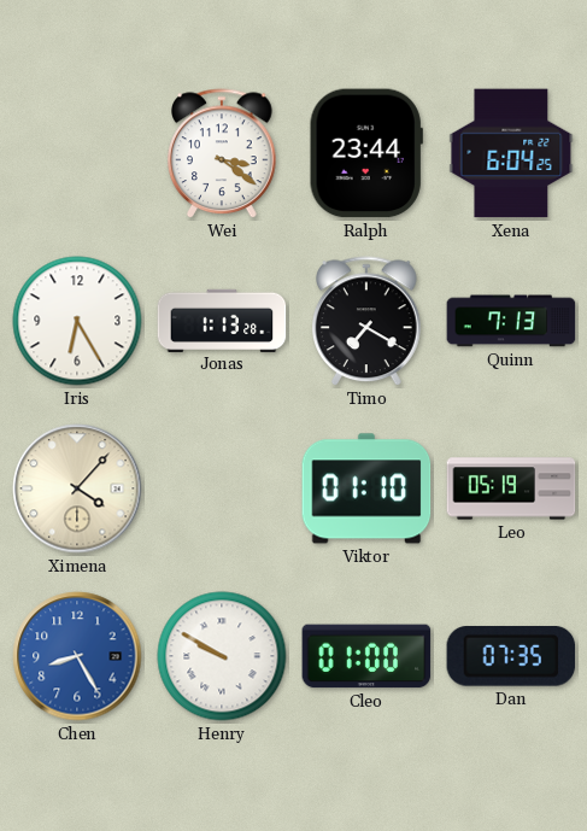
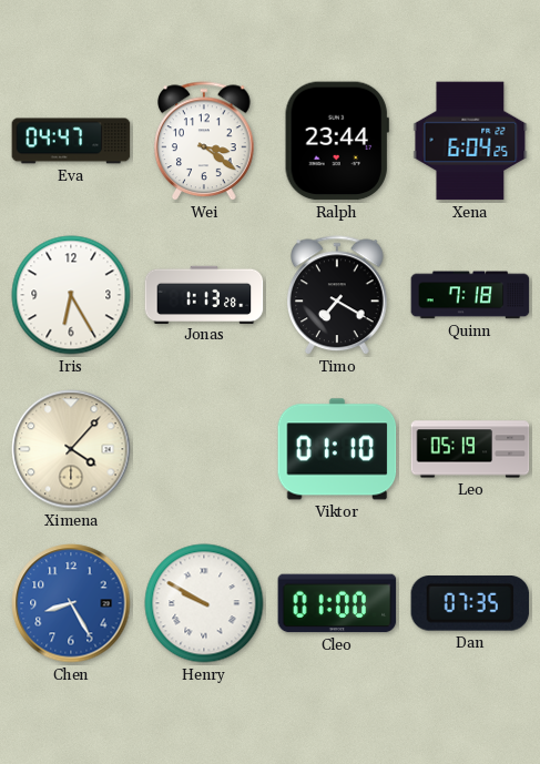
Eva: none -> 04:47
Quinn: 7:13 -> 7:18
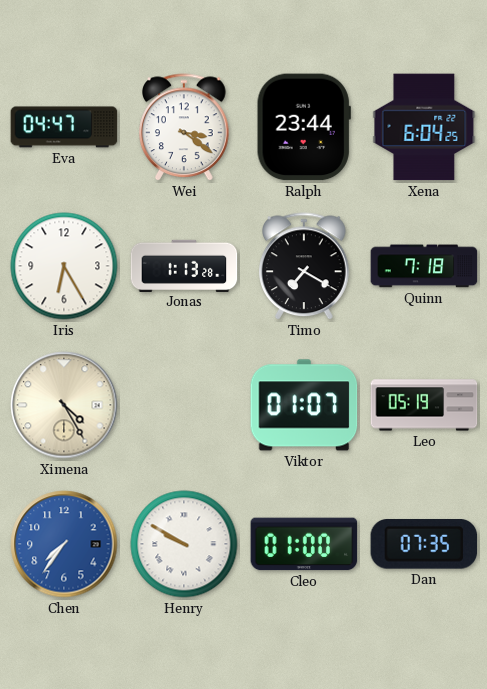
Ximena: 4:07 -> 4:25
Viktor: 01:10 -> 01:07
Chen: 8:25 -> 7:36
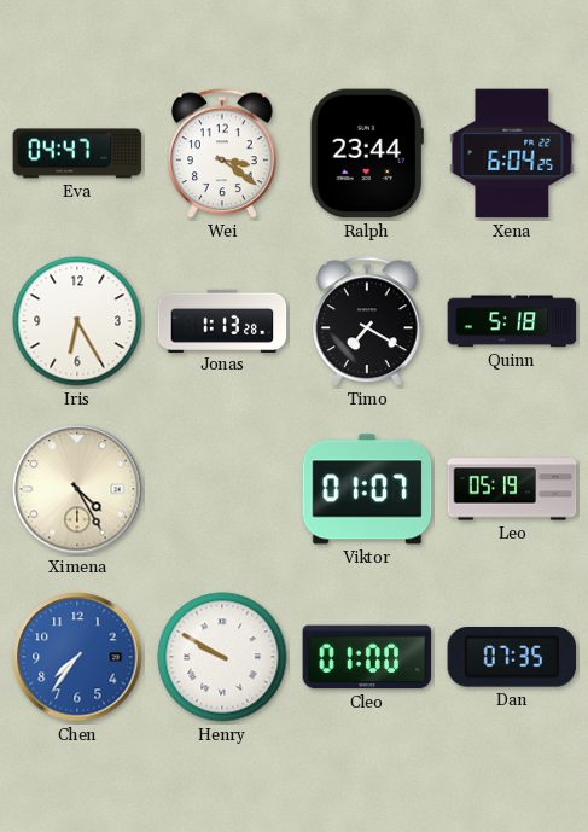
Quinn: 7:18 -> 5:18
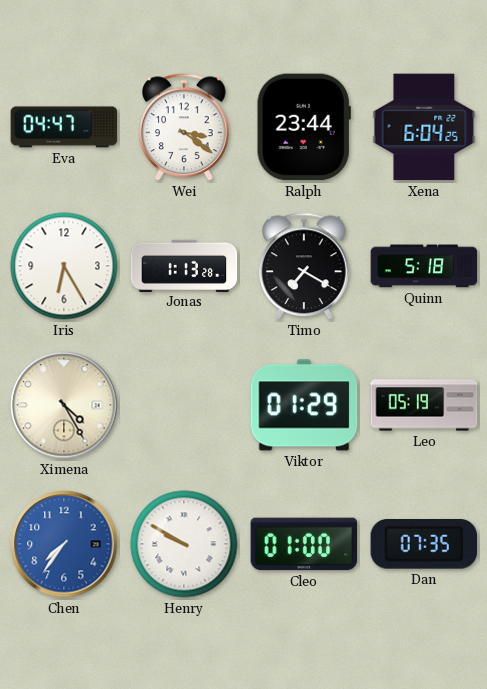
Viktor: 01:07 -> 01:29
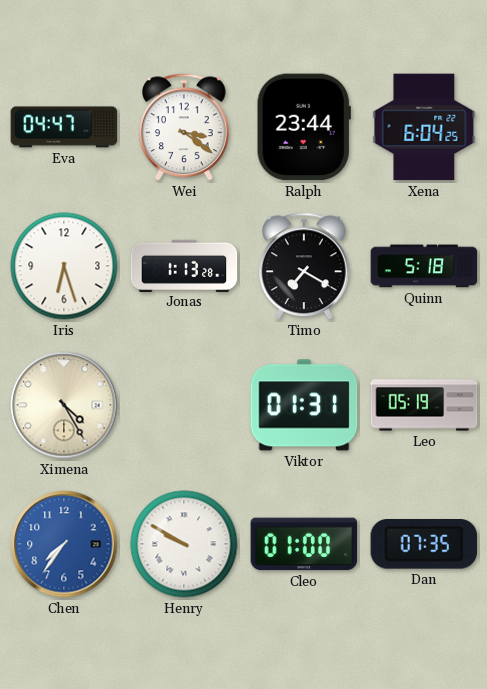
Iris: 6:25 -> 6:27
Viktor: 01:29 -> 01:31
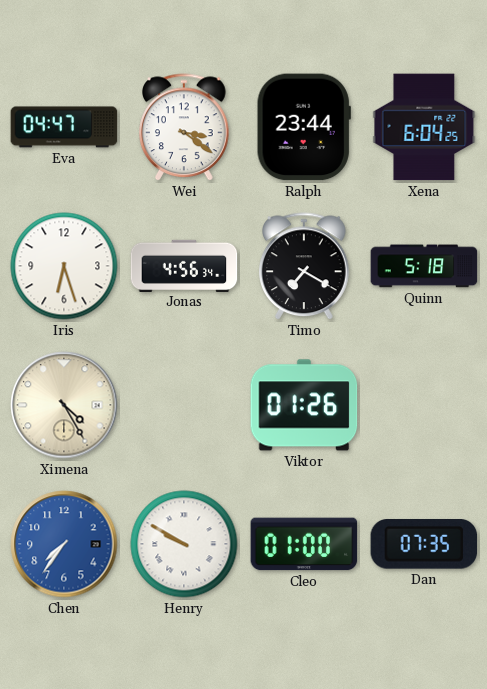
Jonas: 1:13 -> 4:56
Viktor: 01:31 -> 01:26
Leo: 05:19 -> none
